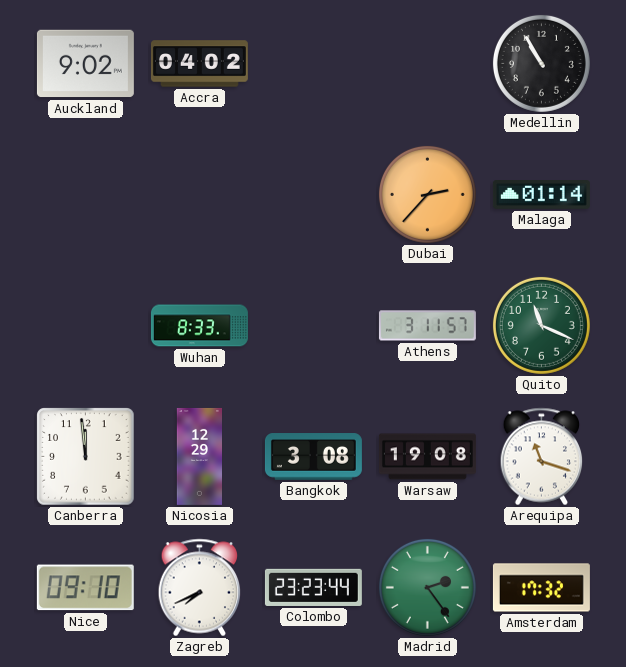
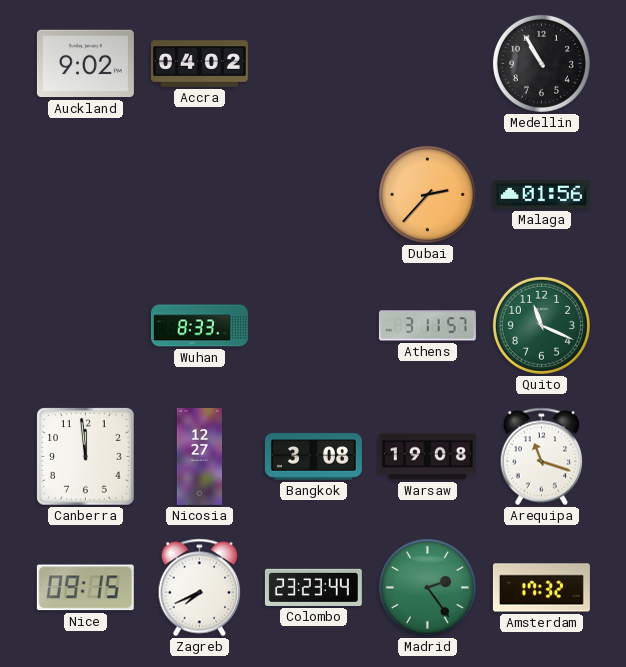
Malaga: 01:14 -> 01:56
Nicosia: 12:29 -> 12:27
Nice: 09:10 -> 09:15
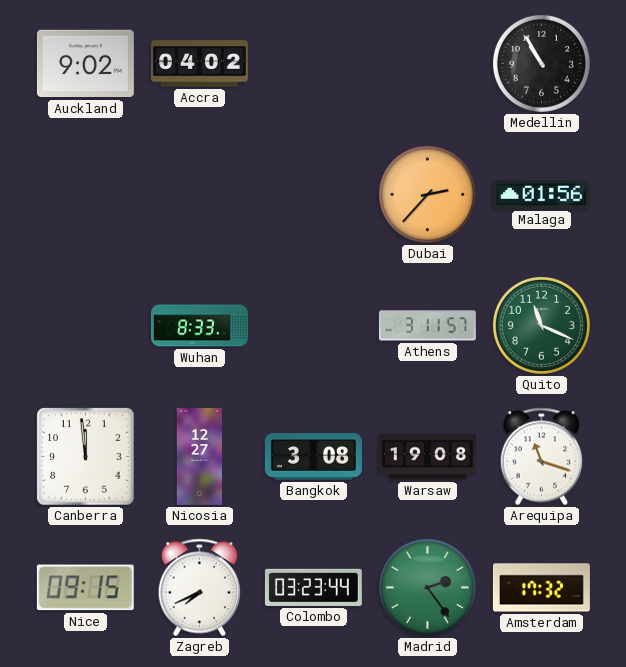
Colombo: 23:23 -> 03:23
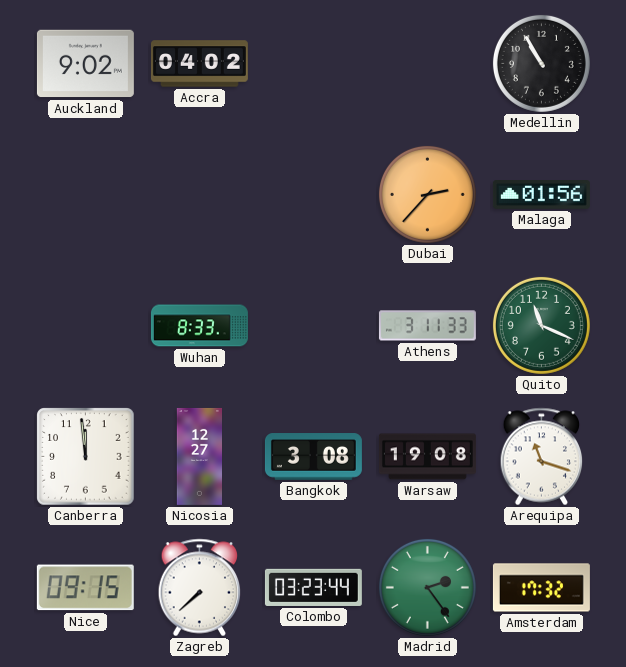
Athens: 3:11:57 -> 3:11:33
Zagreb: 7:41 -> 7:38
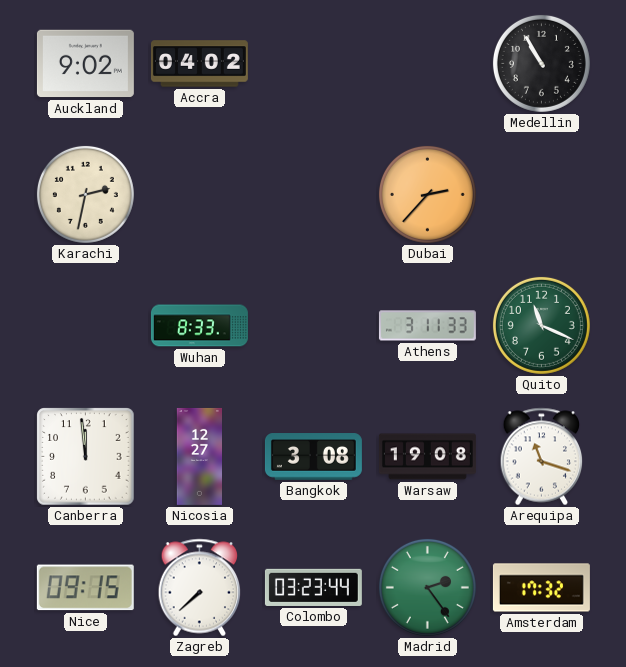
Karachi: none -> 2:32
Malaga: 01:56 -> none
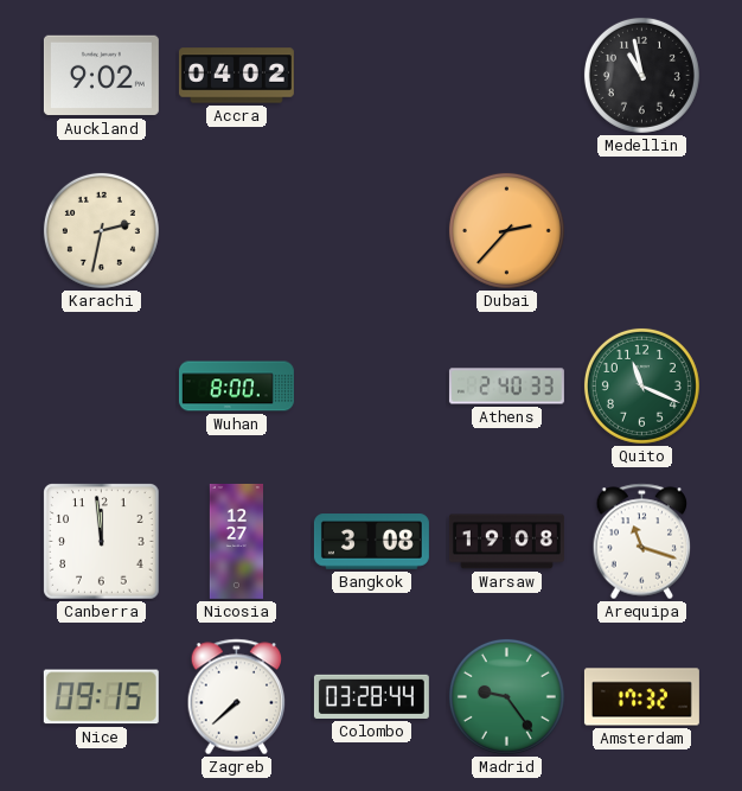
Medellin: 10:55 -> 10:58
Wuhan: 8:33 -> 8:00
Athens: 3:11 -> 2:40
Colombo: 03:23 -> 03:28
Madrid: 2:24 -> 9:24
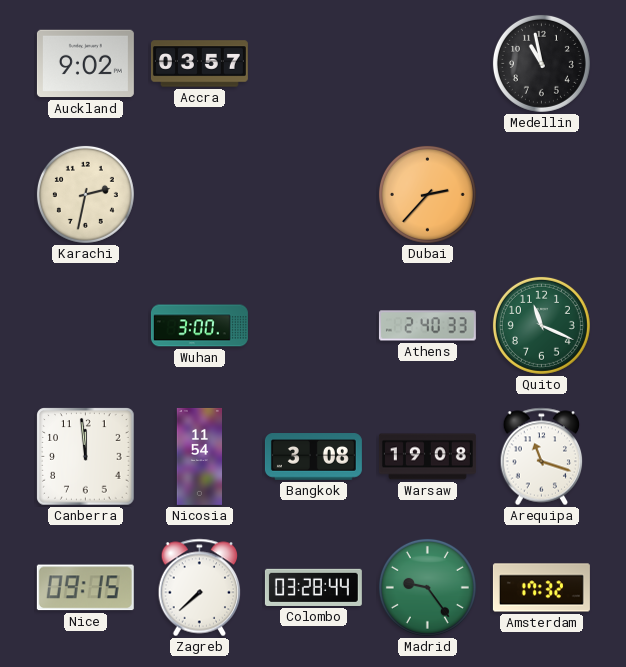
Accra: 04:02 -> 03:57
Wuhan: 8:00 -> 3:00
Nicosia: 12:27 -> 11:54
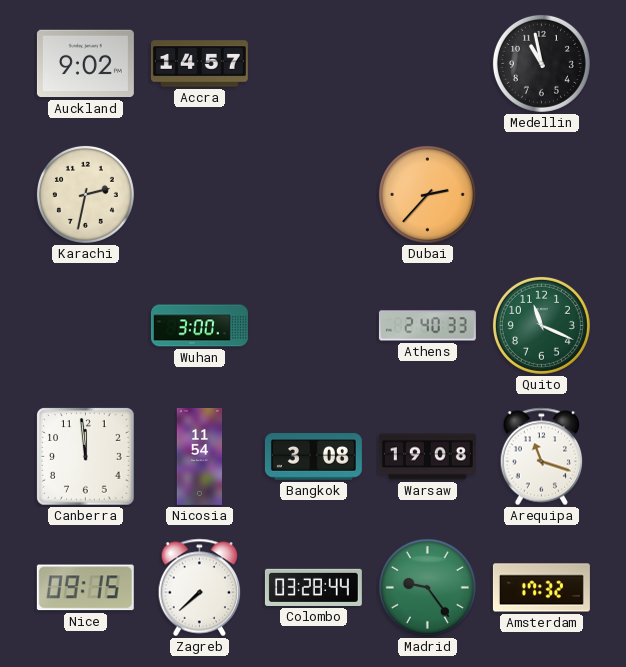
Accra: 03:57 -> 14:57
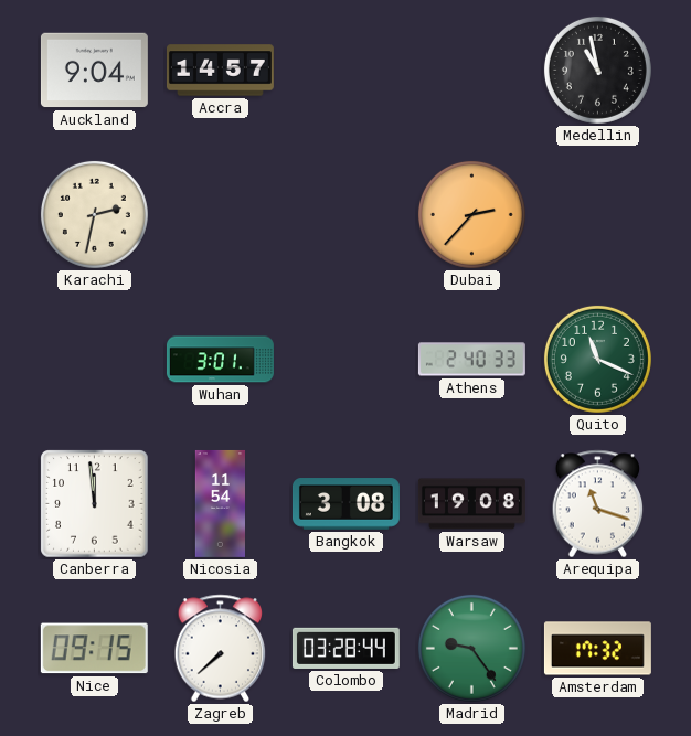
Auckland: 9:02 -> 9:04
Wuhan: 3:00 -> 3:01
